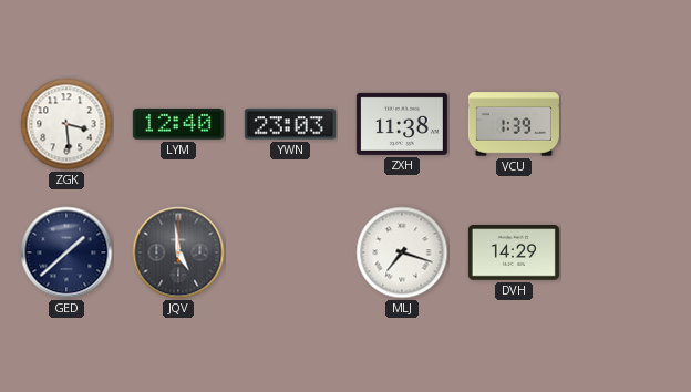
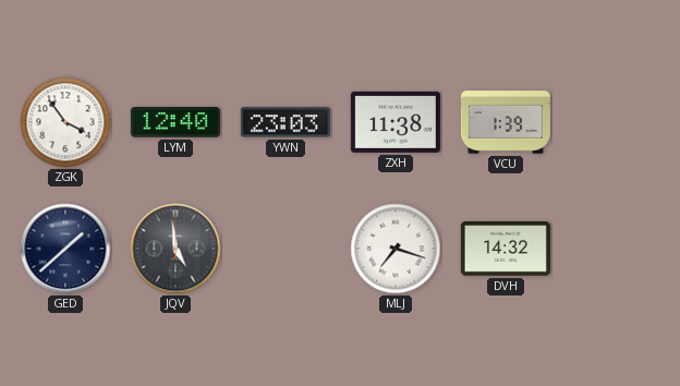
ZGK: 3:29 -> 3:54
DVH: 14:29 -> 14:32
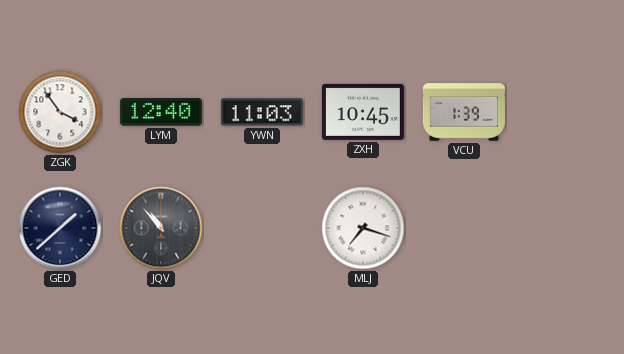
YWN: 23:03 -> 11:03
ZXH: 11:38 -> 10:45
JQV: 4:59 -> 10:53
DVH: 14:32 -> none
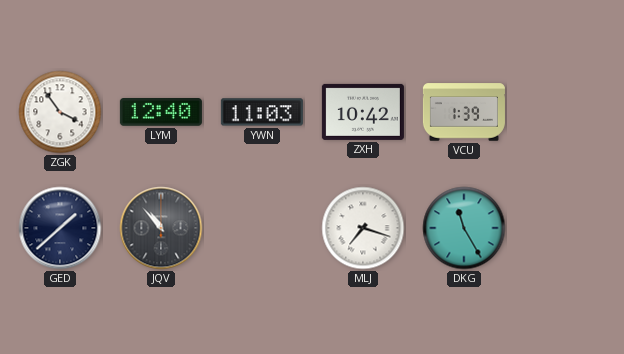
ZXH: 10:45 -> 10:42
DKG: none -> 11:25
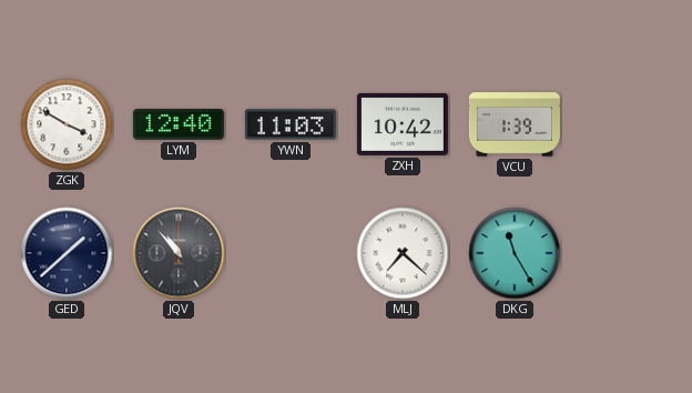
ZGK: 3:54 -> 3:50
MLJ: 7:18 -> 7:22
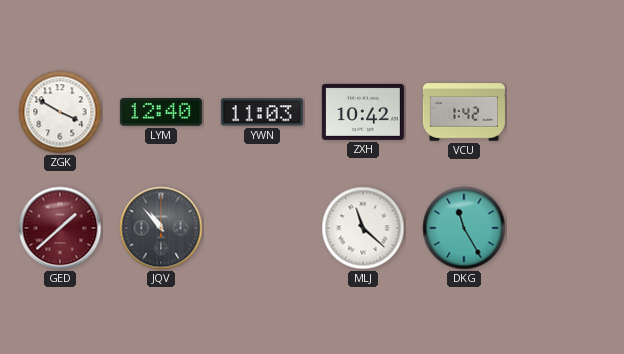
VCU: 1:39 -> 1:42
GED dial: navy -> burgundy
MLJ: 7:22 -> 11:22
